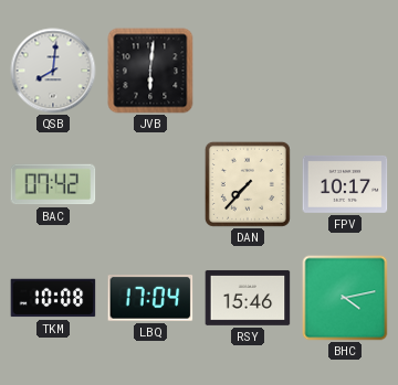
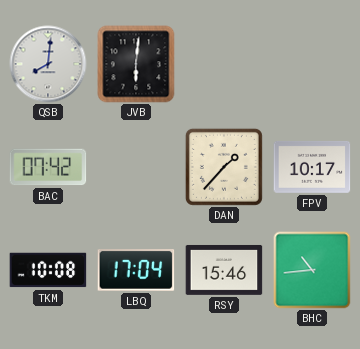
DAN: 7:37 -> 1:37
BHC: 4:13 -> 10:44
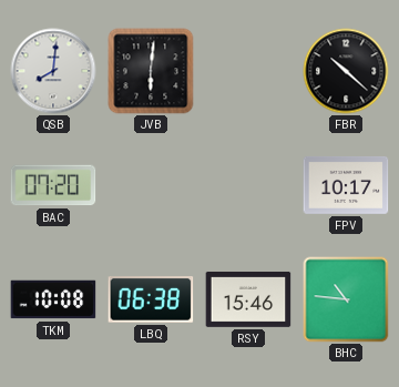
FBR: none -> 10:22
BAC: 07:42 -> 07:20
DAN: 1:37 -> none
LBQ: 17:04 -> 06:38
BHC: 10:44 -> 10:46
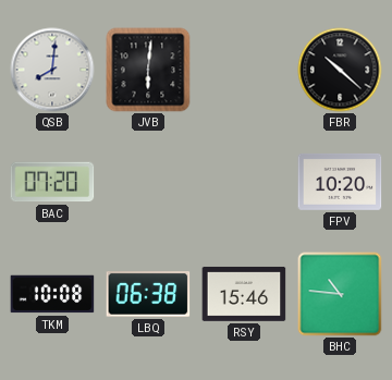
FPV: 10:17 -> 10:20
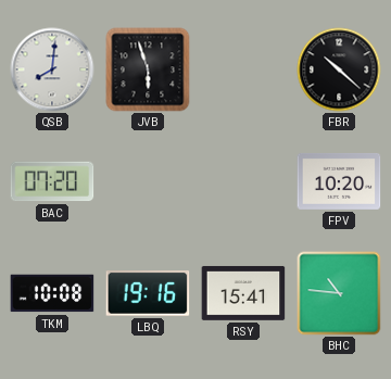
JVB: 6:01 -> 5:57
LBQ: 06:38 -> 19:16
RSY: 15:46 -> 15:41
